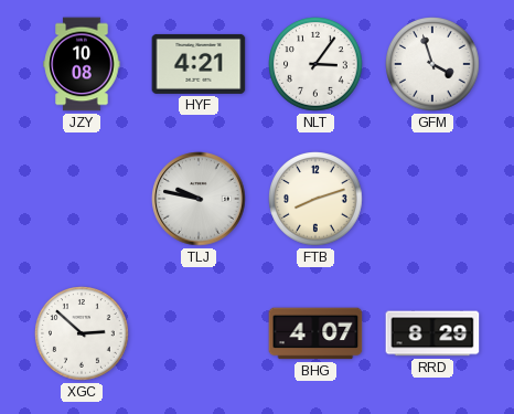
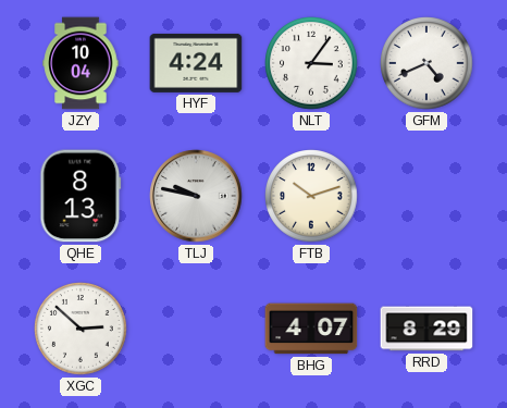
JZY: 10:08 -> 10:04
HYF: 4:21 -> 4:24
GFM: 3:57 -> 4:41
QHE: none -> 8:13
FTB: 8:12 -> 10:12
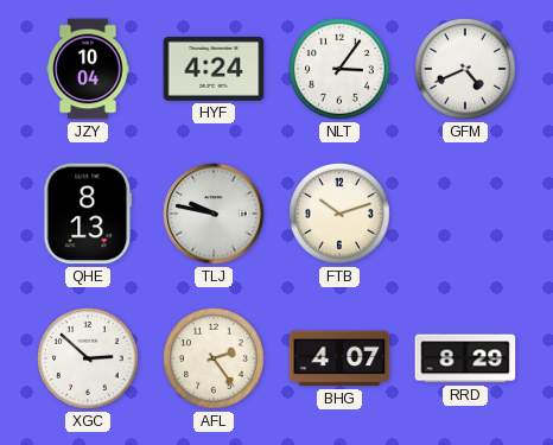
AFL: none -> 2:24
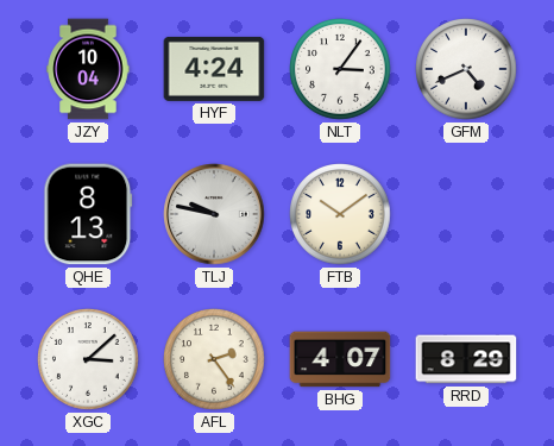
FTB: 10:12 -> 10:09
XGC: 2:52 -> 3:08
